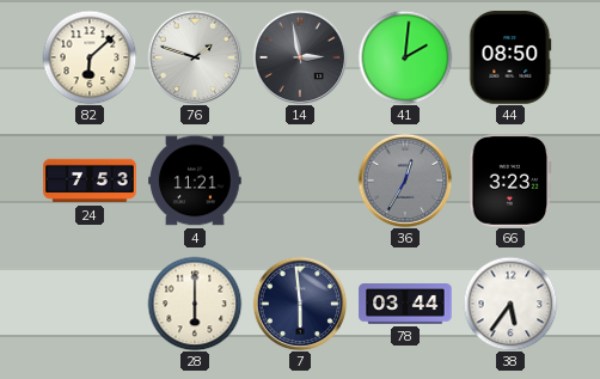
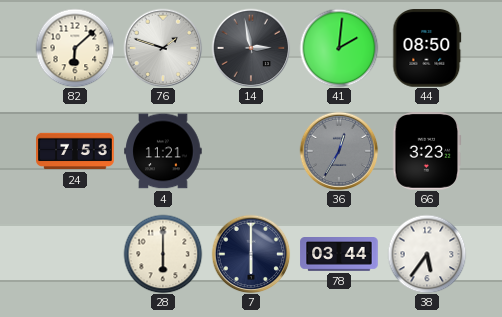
7: 5:59 -> 6:00
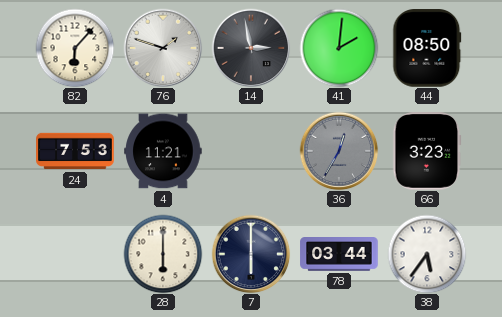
82: 6:08 -> 6:07
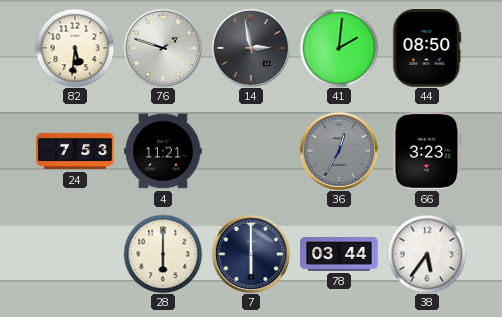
82: 6:07 -> 5:31
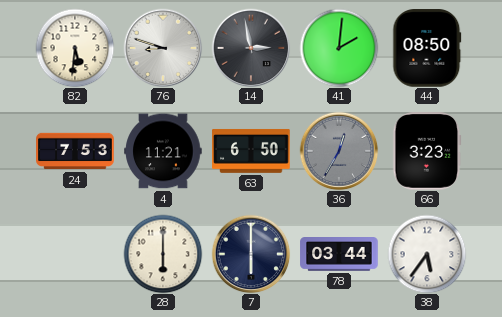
76: 1:48 -> 8:48
63: none -> 6:50
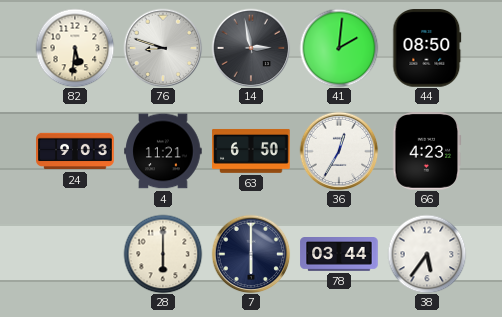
24: 7:53 -> 9:03
36 dial: grey -> white
66: 3:23 -> 4:23
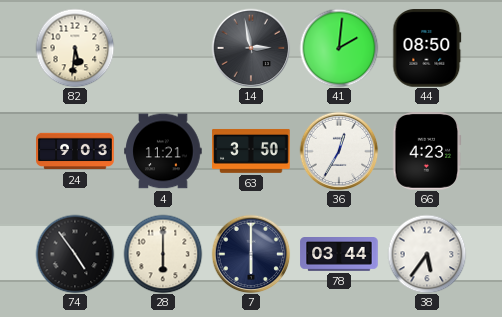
76: 8:48 -> none
63: 6:50 -> 3:50
74: none -> 4:54
